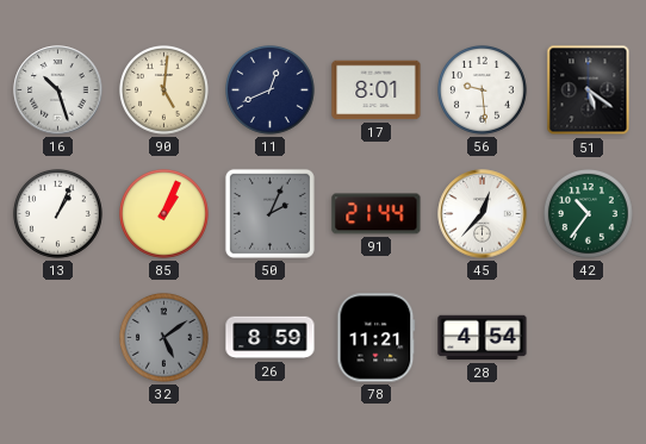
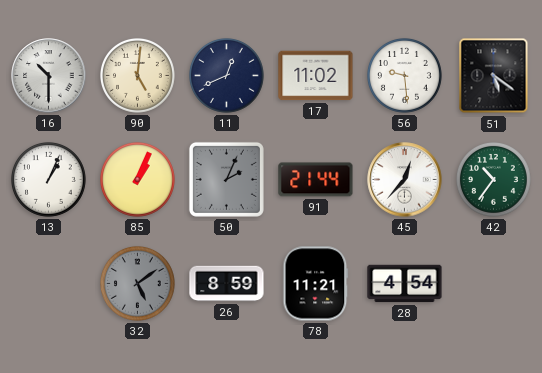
16: 10:27 -> 10:30
17: 8:01 -> 11:02
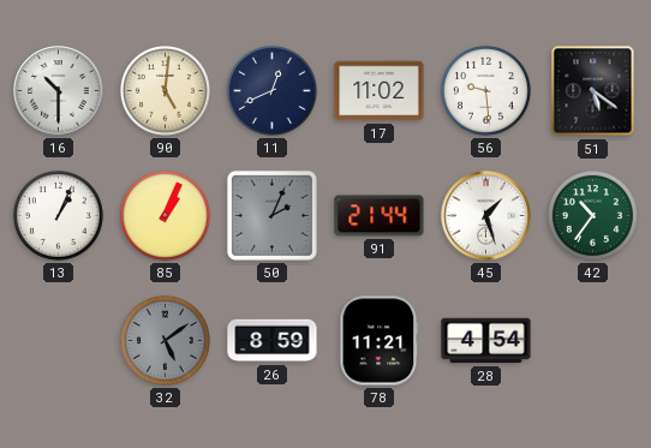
45: 12:37 -> 1:27
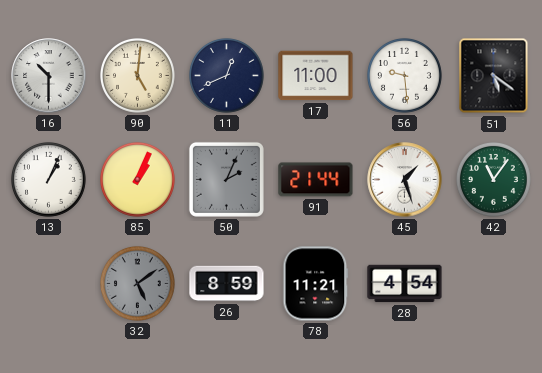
17: 11:02 -> 11:00
42: 10:36 -> 11:06
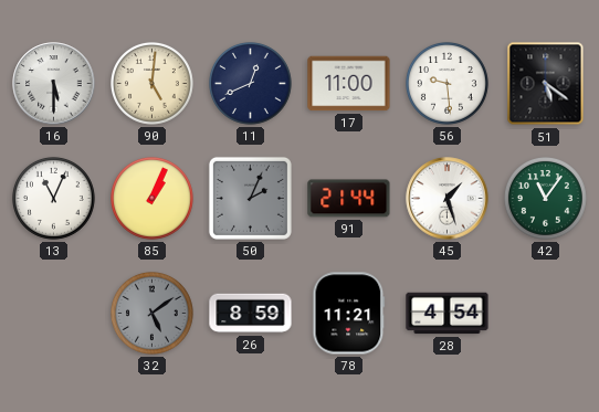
16: 10:30 -> 5:30
13: 1:04 -> 11:04
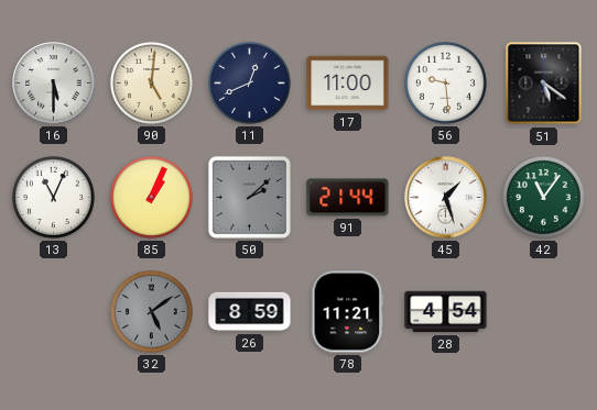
50: 2:04 -> 2:08
